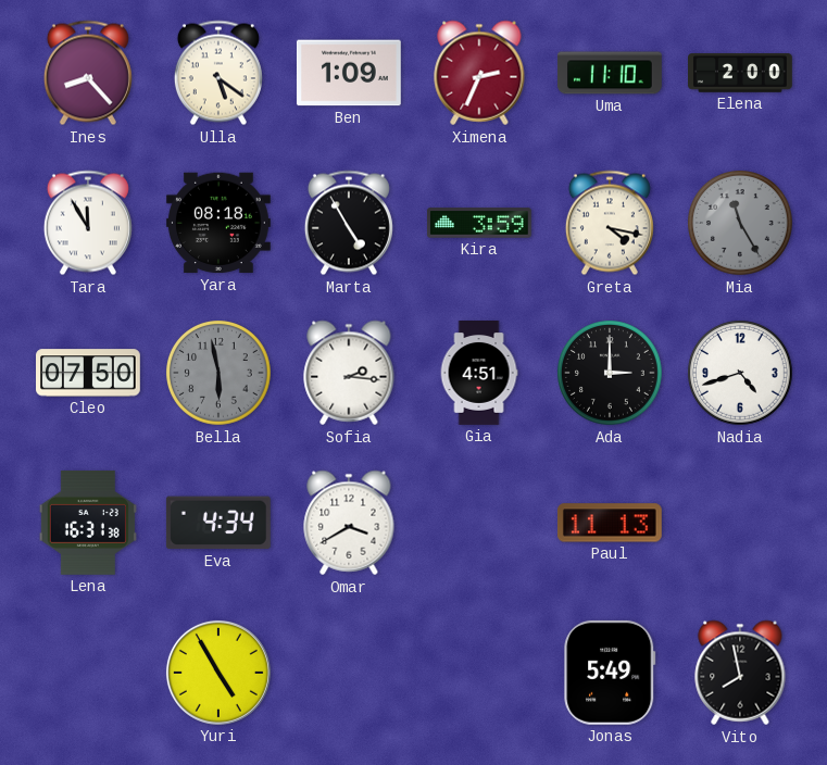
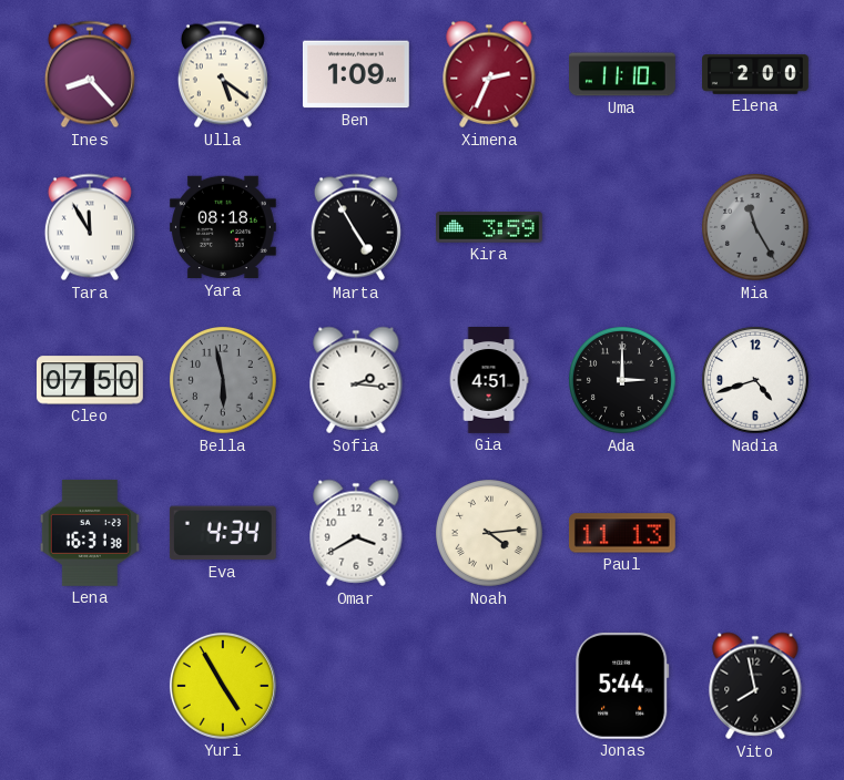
Greta: 4:17 -> none
Noah: none -> 4:14
Jonas: 5:49 -> 5:44
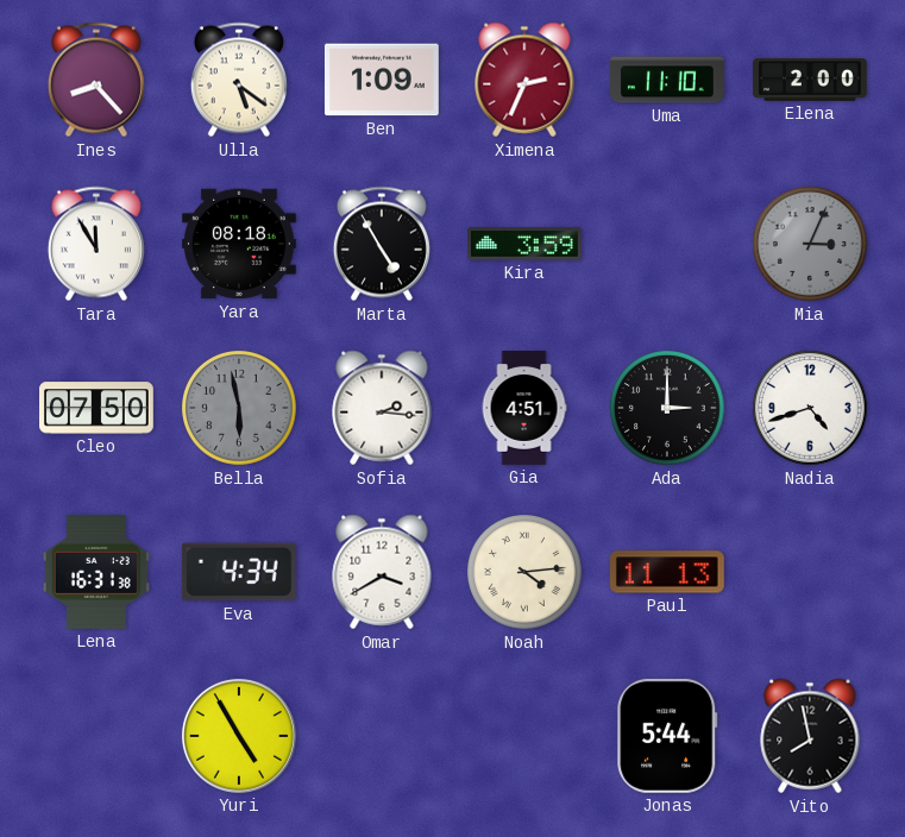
Mia: 11:25 -> 3:04
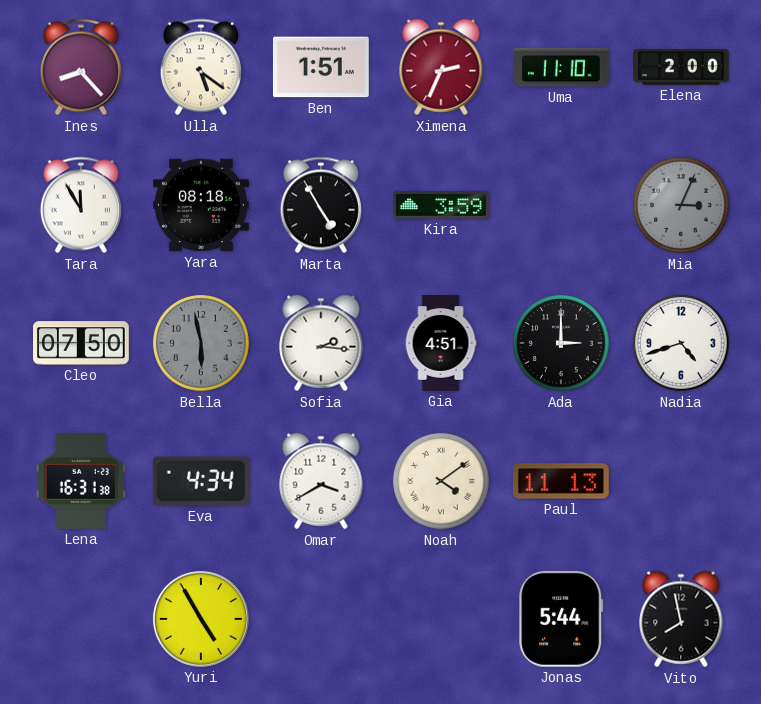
Ben: 1:09 -> 1:51
Noah: 4:14 -> 4:09
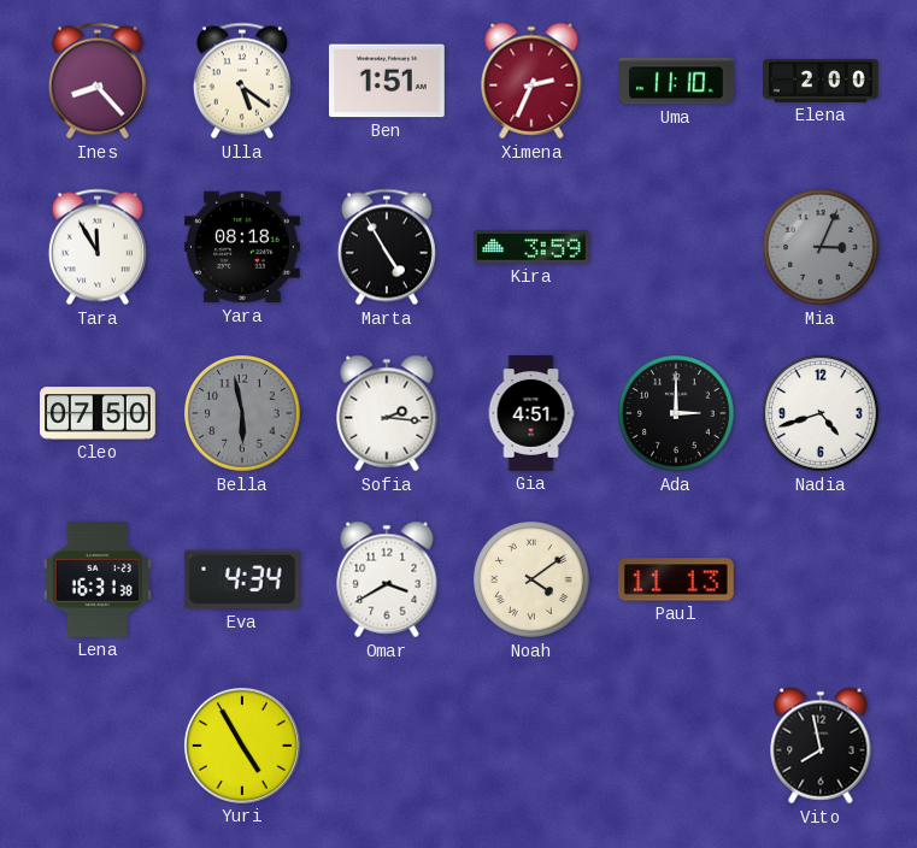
Jonas: 5:44 -> none
